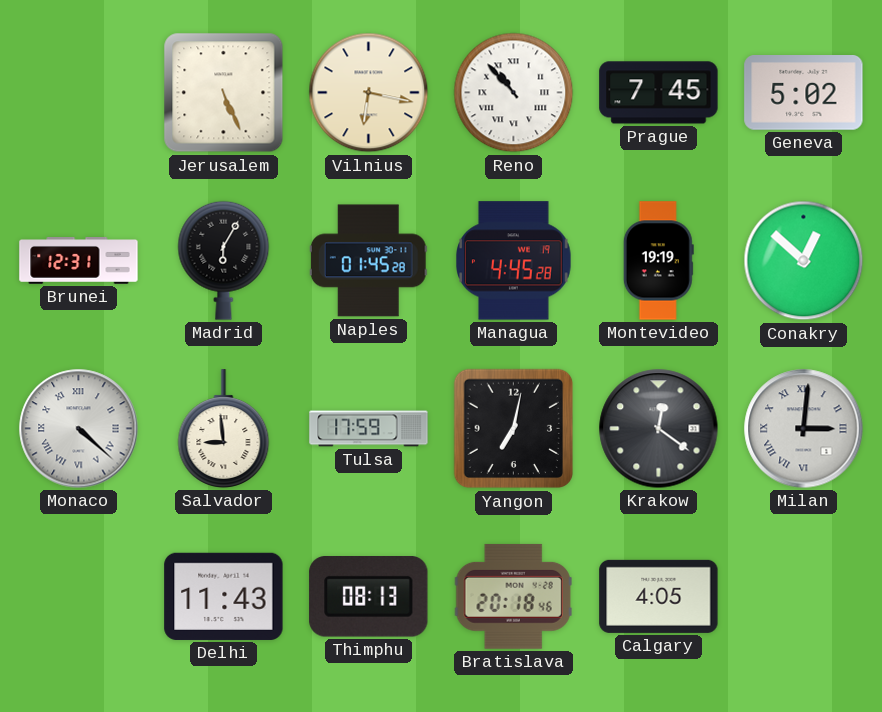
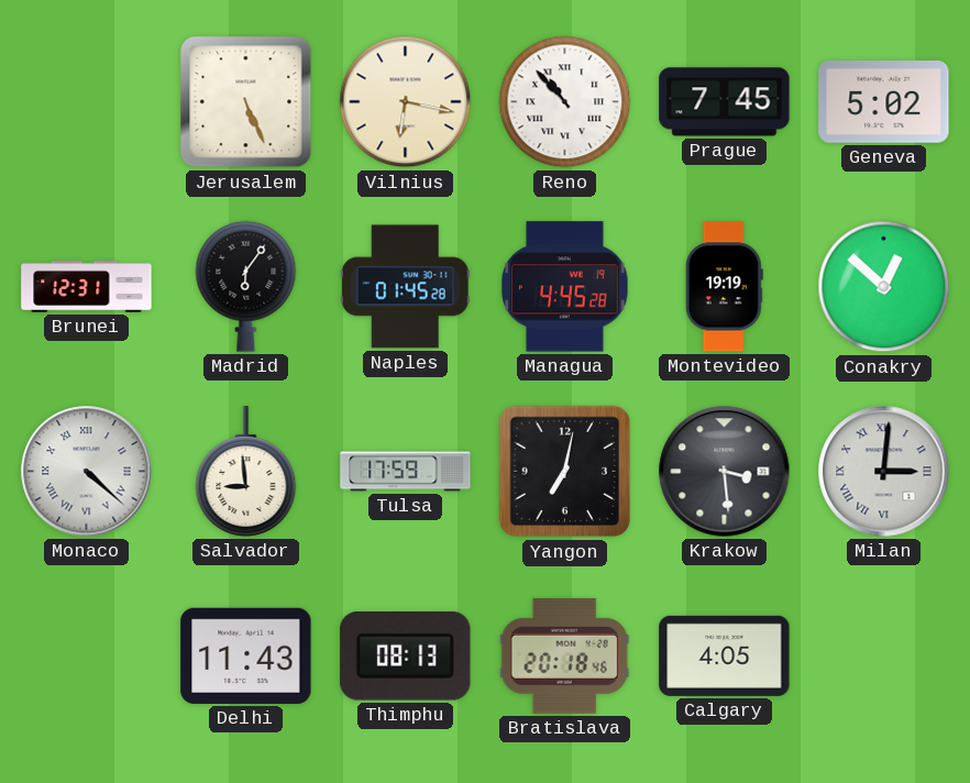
Madrid: 6:05 -> 6:06
Krakow: 12:21 -> 3:29
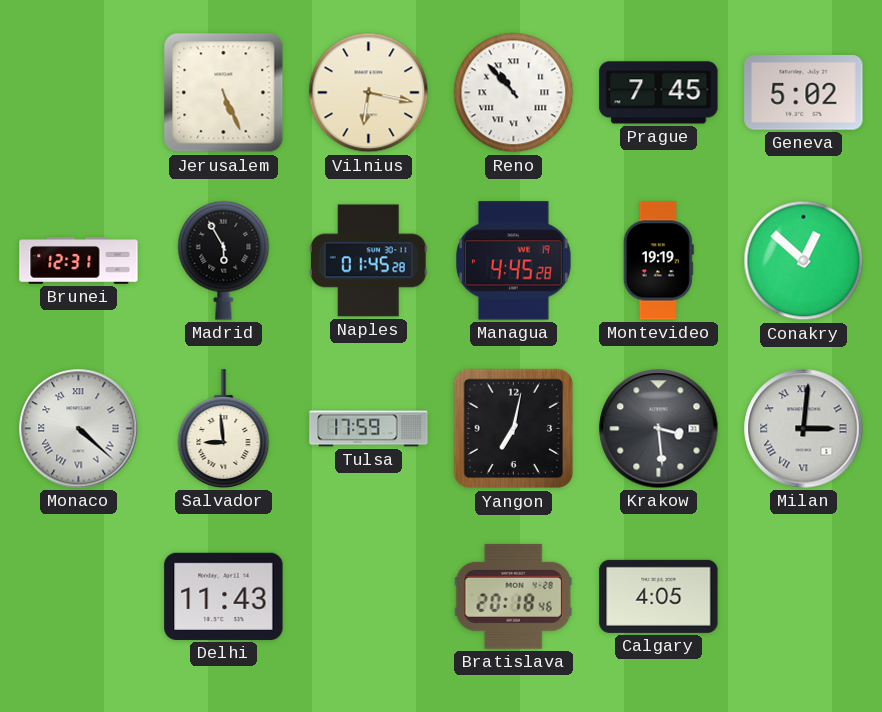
Madrid: 6:06 -> 5:55
Thimphu: 08:13 -> none
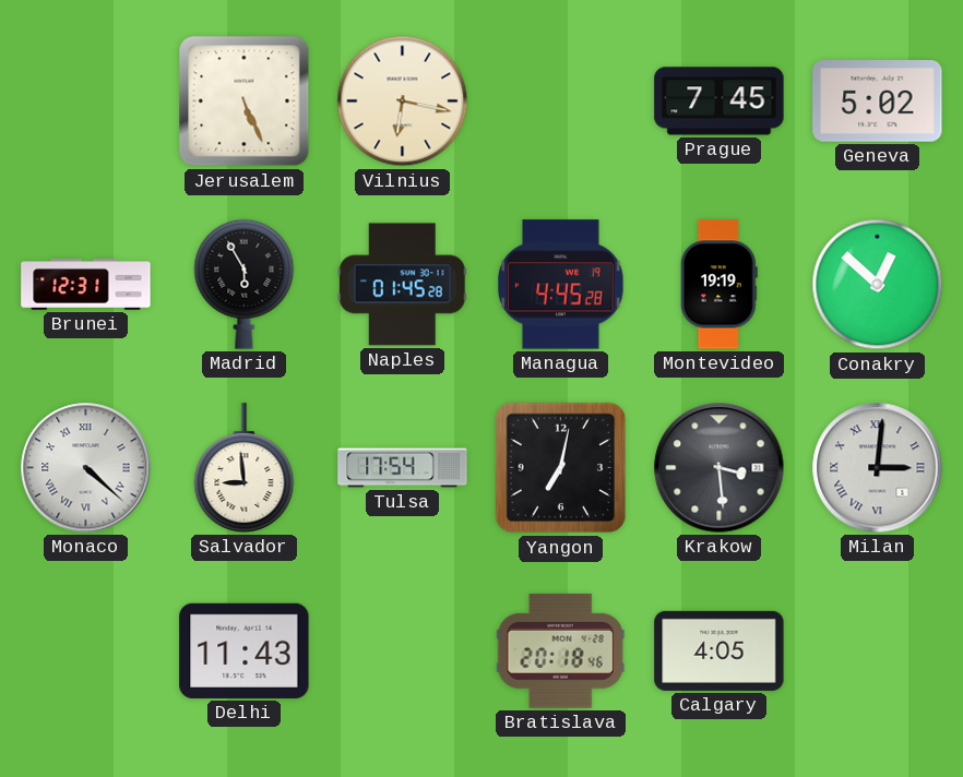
Reno: 10:53 -> none
Tulsa: 17:59 -> 17:54
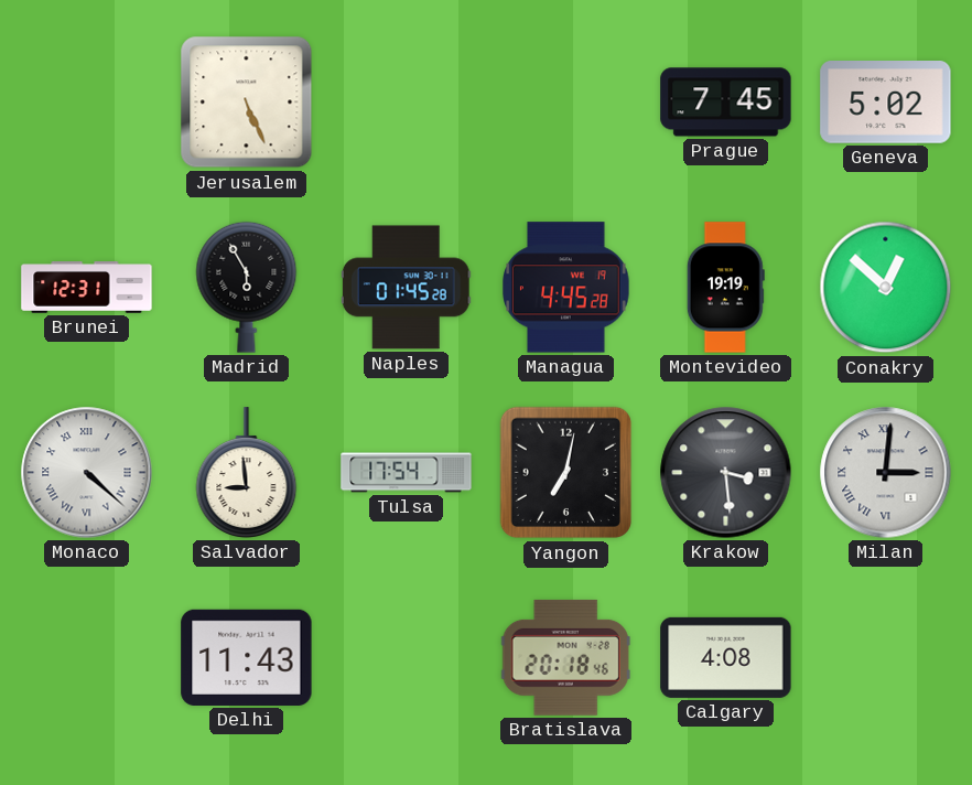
Vilnius: 6:17 -> none
Calgary: 4:05 -> 4:08
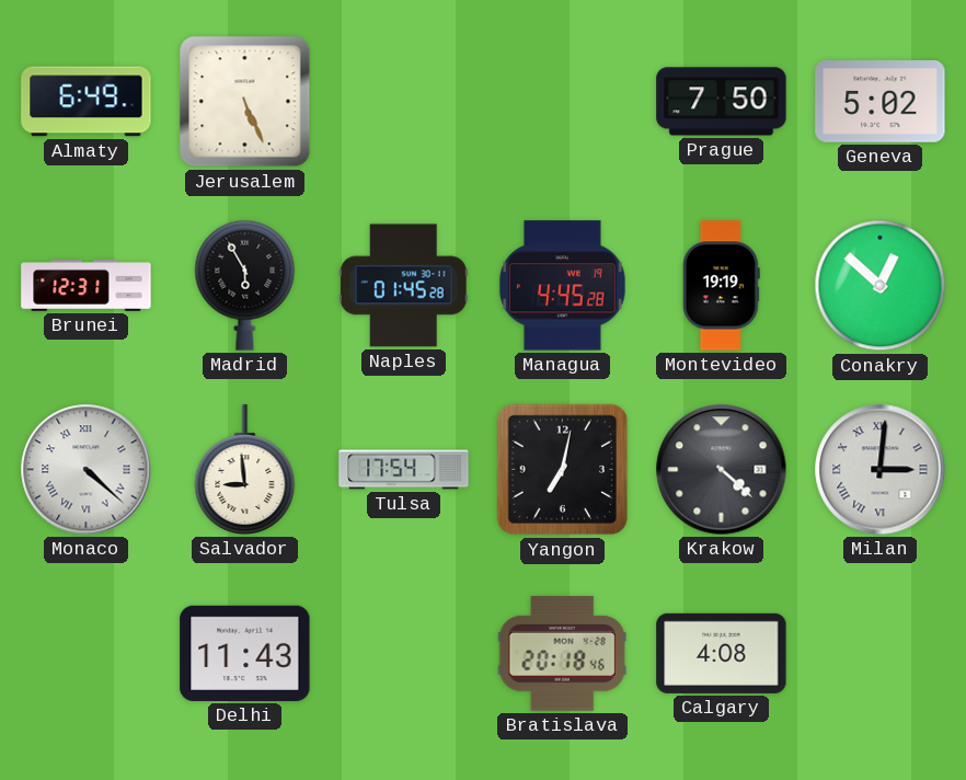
Almaty: none -> 6:49
Prague: 7:45 -> 7:50
Krakow: 3:29 -> 4:22
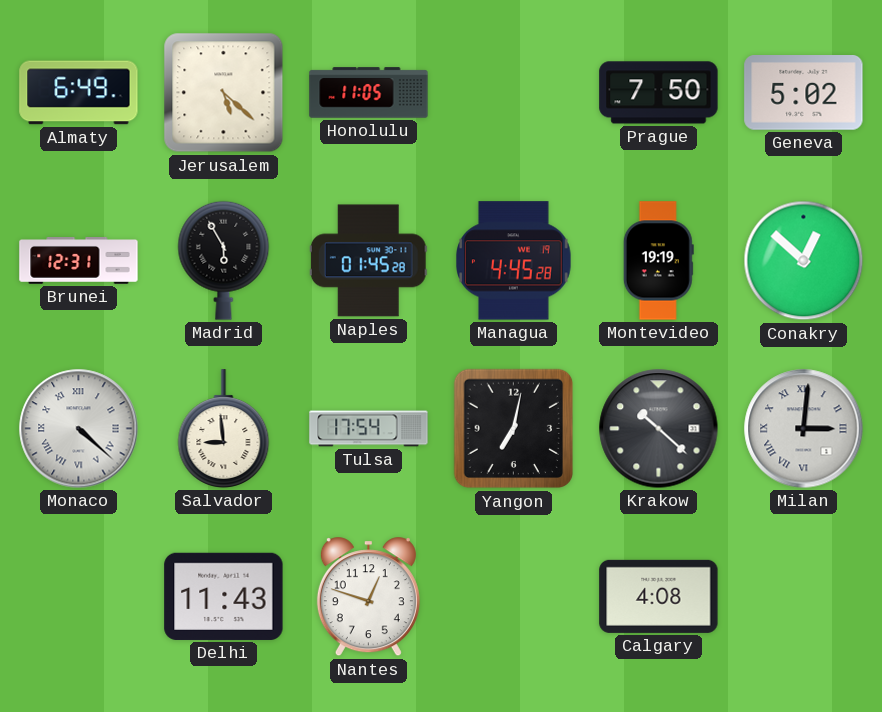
Jerusalem: 5:26 -> 5:22
Honolulu: none -> 11:05
Krakow: 4:22 -> 10:22
Nantes: none -> 12:48
Bratislava: 20:18 -> none
